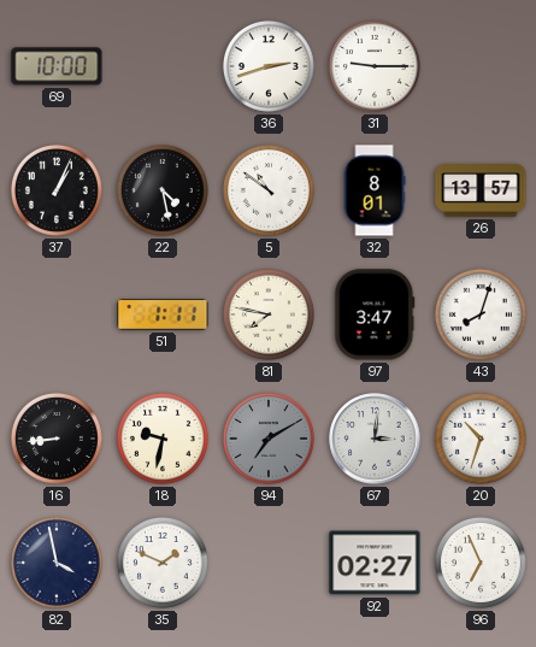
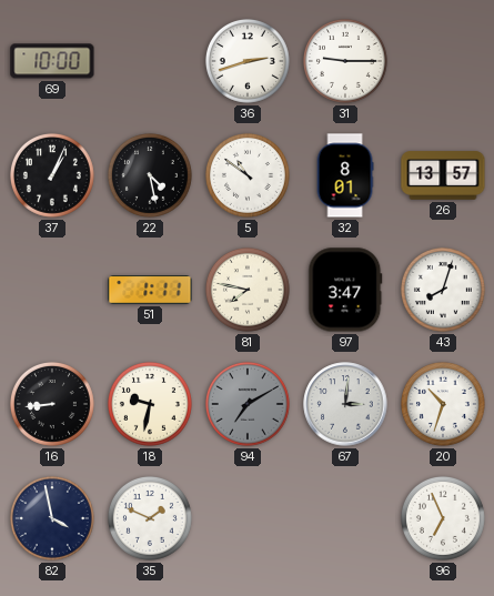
92: 02:27 -> none
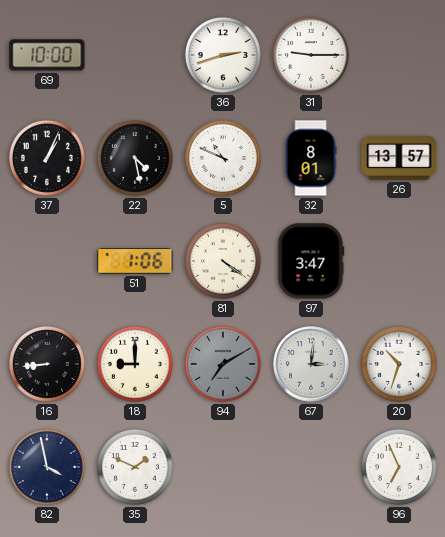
5: 10:51 -> 10:49
51: 1:11 -> 1:06
81: 7:47 -> 4:21
43: 8:03 -> none
18: 9:32 -> 9:00
